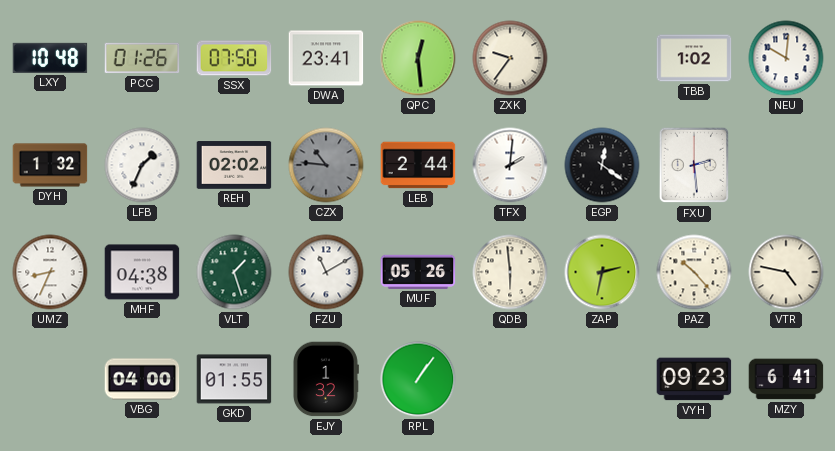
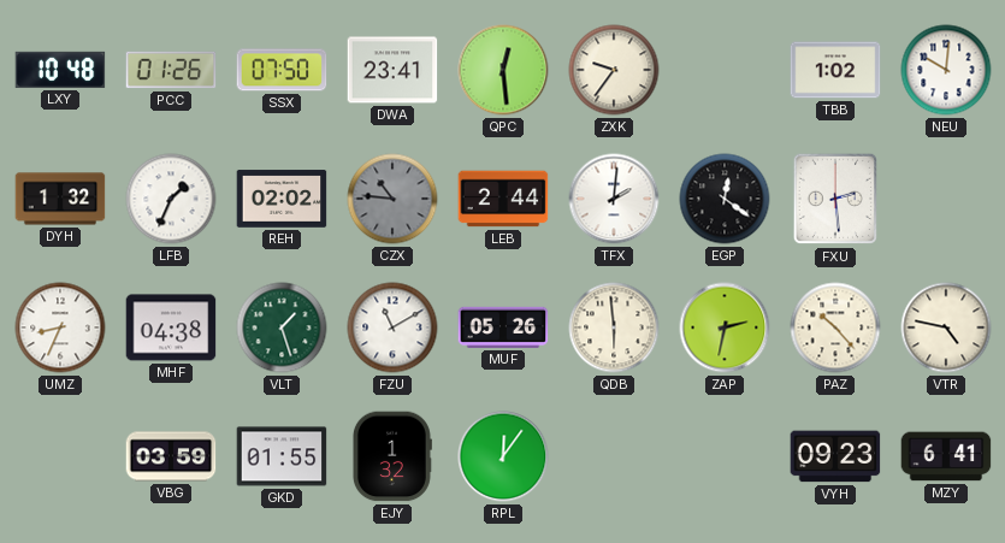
VBG: 04:00 -> 03:59
RPL: 1:06 -> 12:06
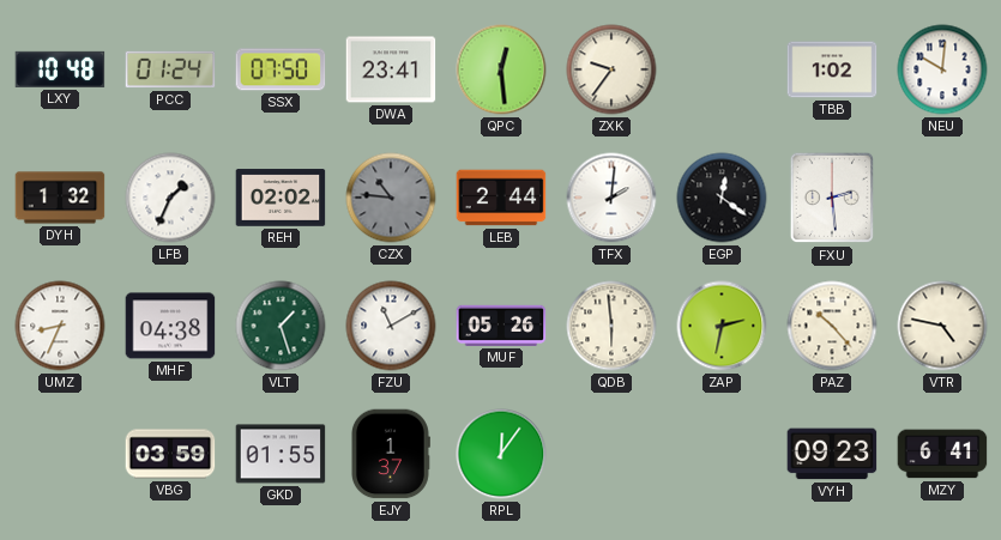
PCC: 01:26 -> 01:24
EJY: 1:32 -> 1:37
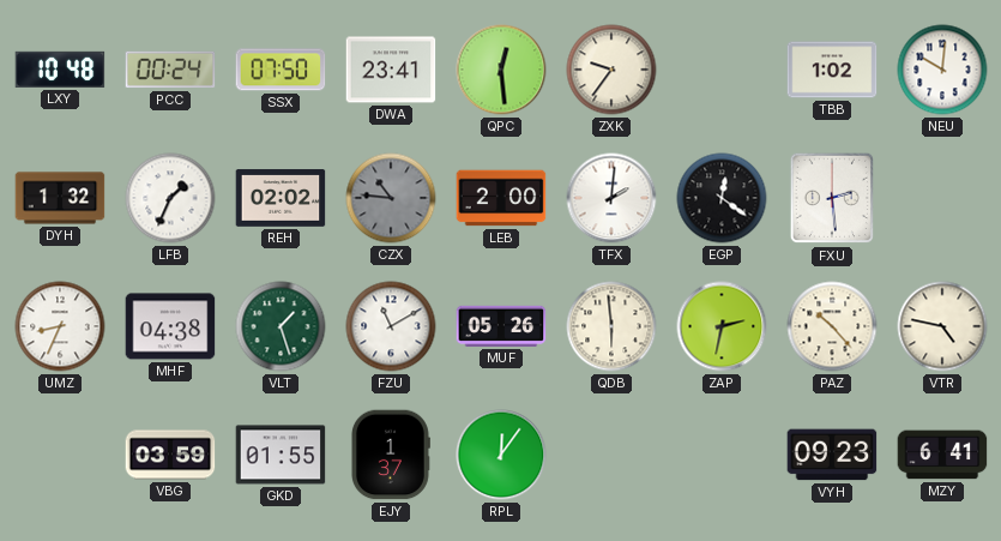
PCC: 01:24 -> 00:24
LEB: 2:44 -> 2:00
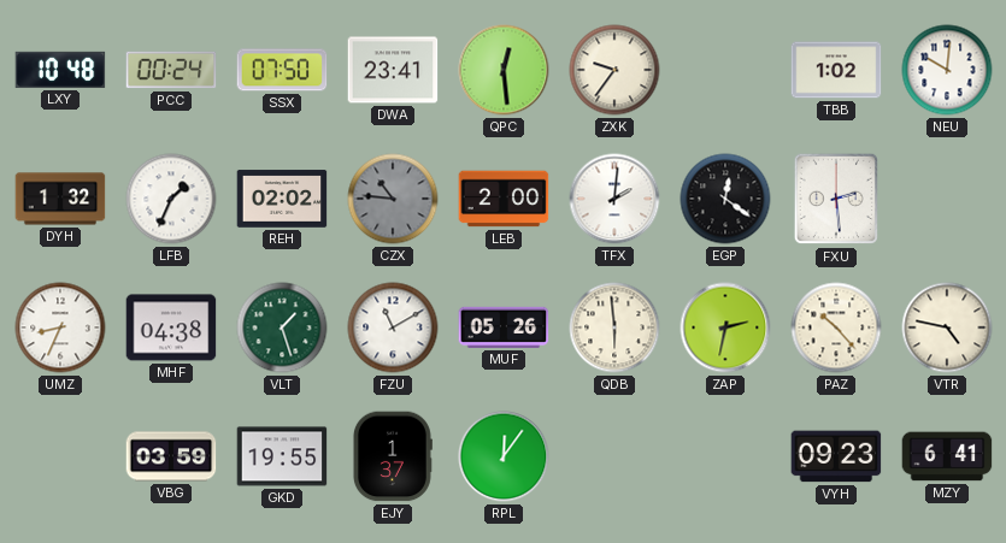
GKD: 01:55 -> 19:55
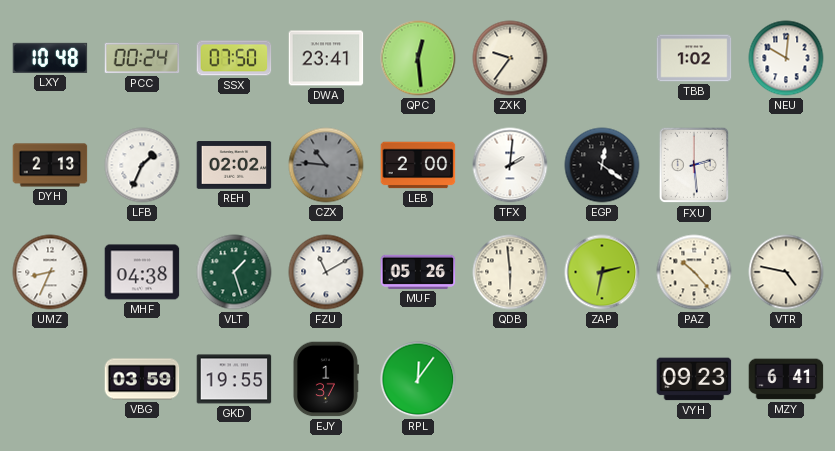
DYH: 1:32 -> 2:13
